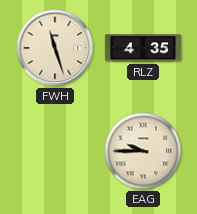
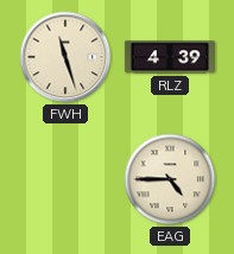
RLZ: 4:35 -> 4:39
EAG: 9:45 -> 4:45
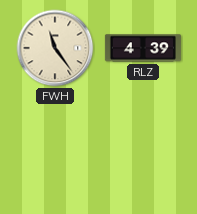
FWH: 11:27 -> 11:24
EAG: 4:45 -> none
